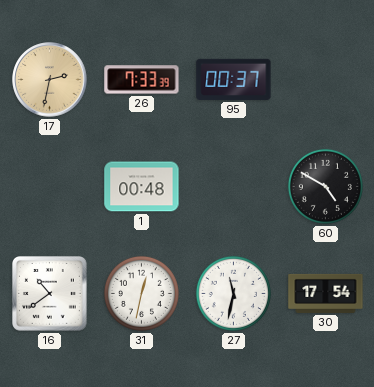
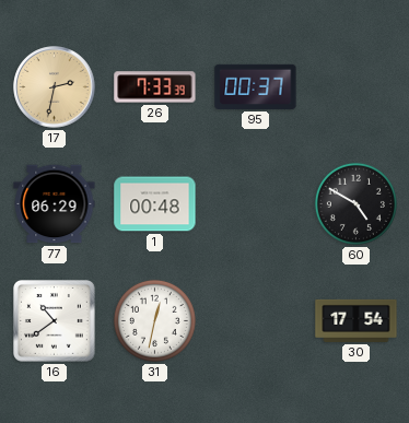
77: none -> 06:29
27: 11:32 -> none
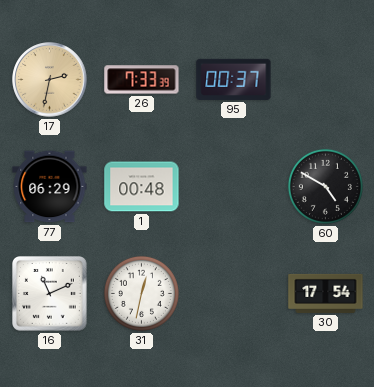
16: 10:39 -> 11:11
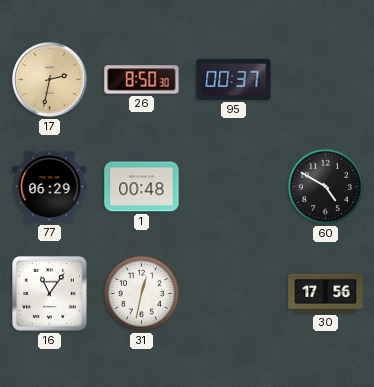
26: 7:33 -> 8:50
16: 11:11 -> 11:06
30: 17:54 -> 17:56
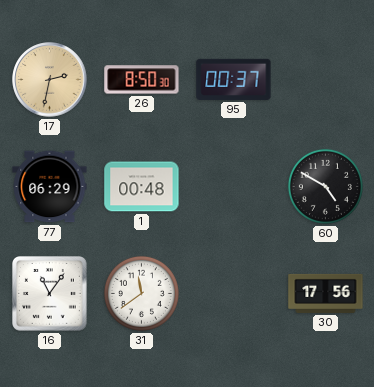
31: 12:32 -> 11:39
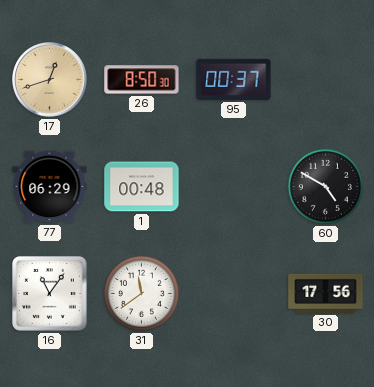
17: 2:32 -> 12:42
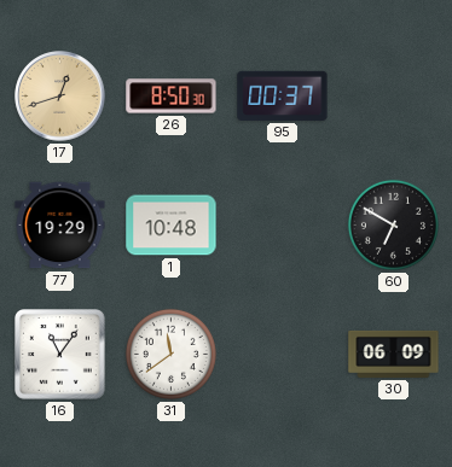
77: 06:29 -> 19:29
1: 00:48 -> 10:48
60: 4:50 -> 6:50
30: 17:56 -> 06:09
